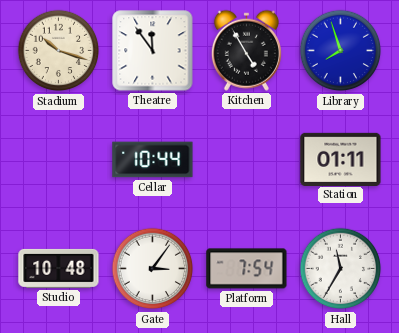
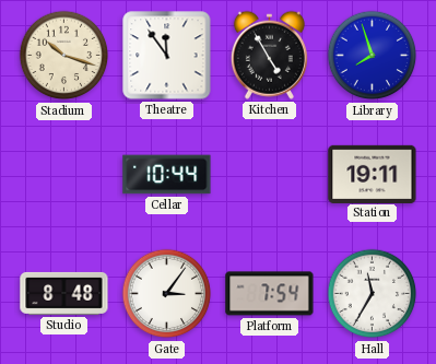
Station: 01:11 -> 19:11
Studio: 10:48 -> 8:48
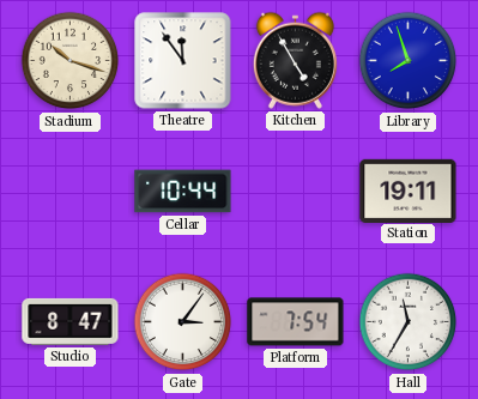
Studio: 8:48 -> 8:47
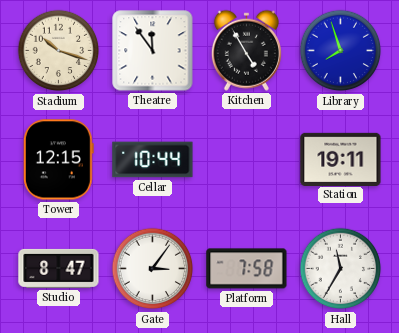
Tower: none -> 12:15
Platform: 7:54 -> 7:58
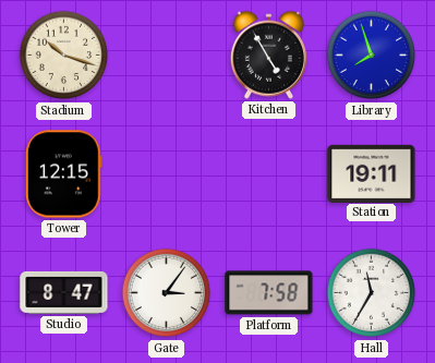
Theatre: 11:54 -> none
Cellar: 10:44 -> none
